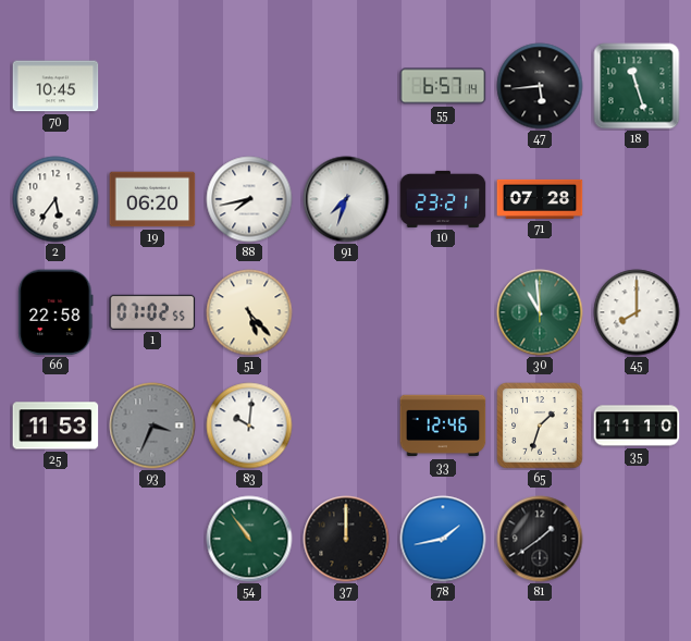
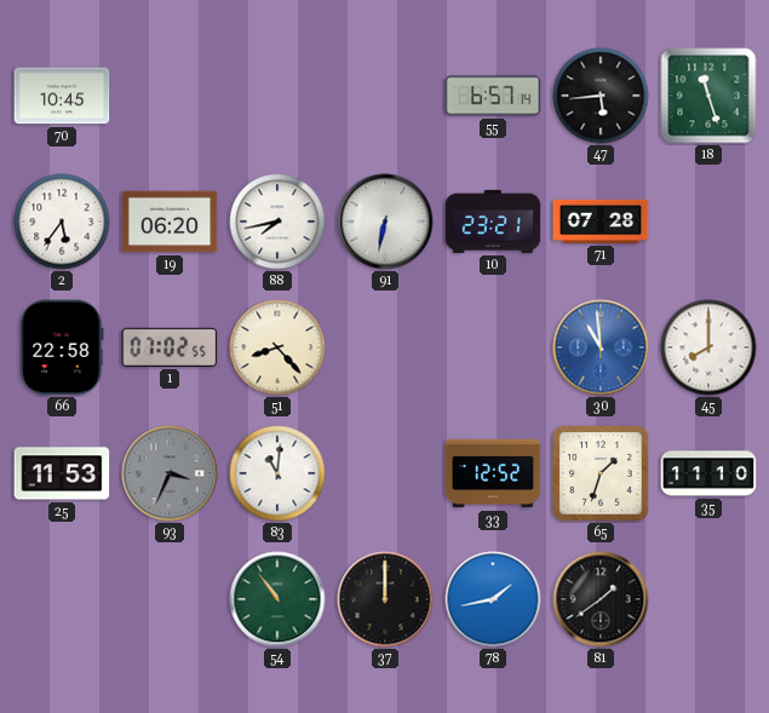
91: 7:33 -> 6:32
51: 5:23 -> 8:23
30 dial: green -> blue
83: 10:01 -> 11:01
33: 12:46 -> 12:52
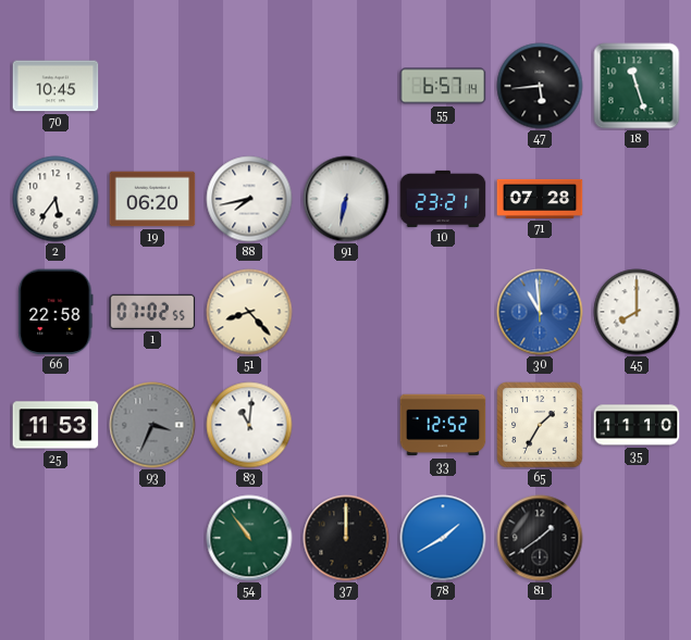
65: 1:33 -> 1:35
78: 1:43 -> 1:40
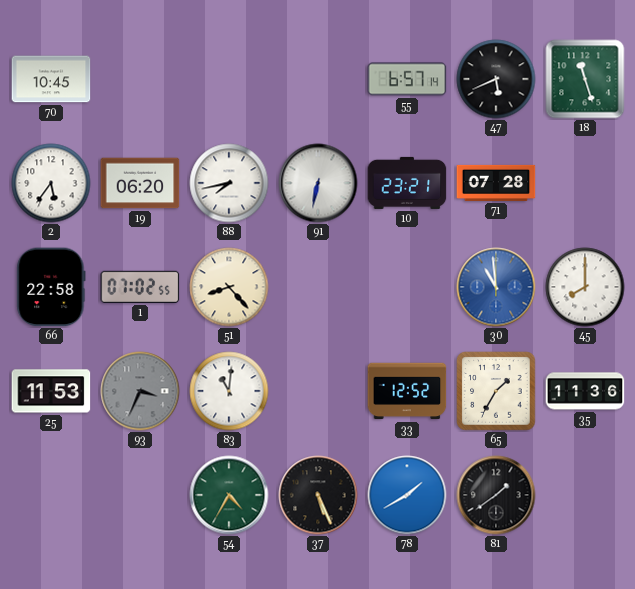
47: 5:44 -> 5:41
35: 11:10 -> 11:36
54: 10:54 -> 4:35
37: 12:00 -> 5:26
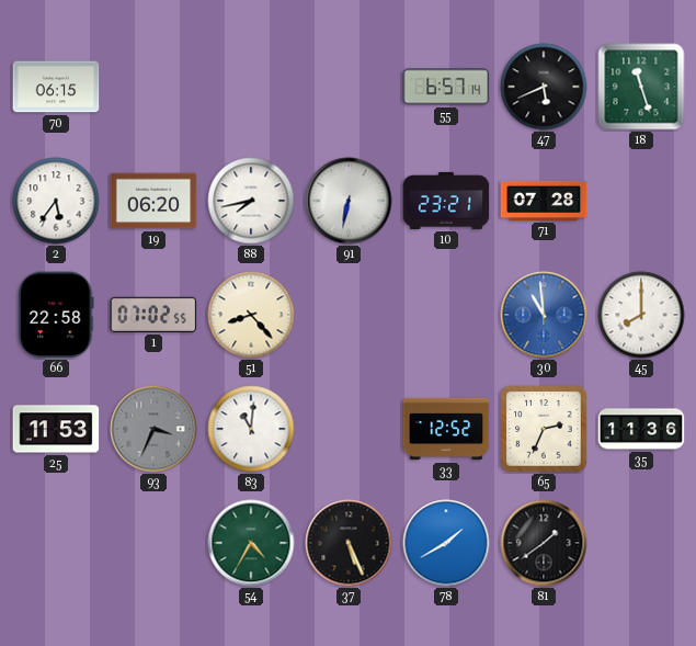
70: 10:45 -> 06:15
65: 1:35 -> 2:34
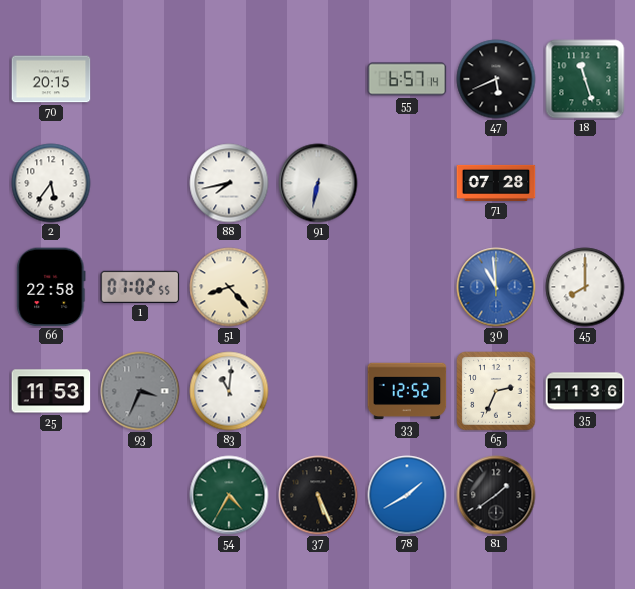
70: 06:15 -> 20:15
19: 06:20 -> none
10: 23:21 -> none
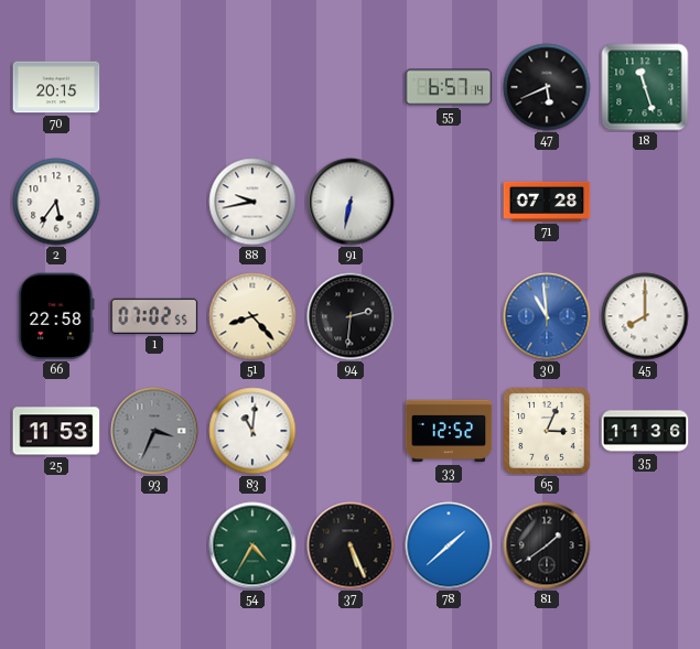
88: 7:43 -> 9:43
94: none -> 2:31
65: 2:34 -> 3:04
78: 1:40 -> 1:38
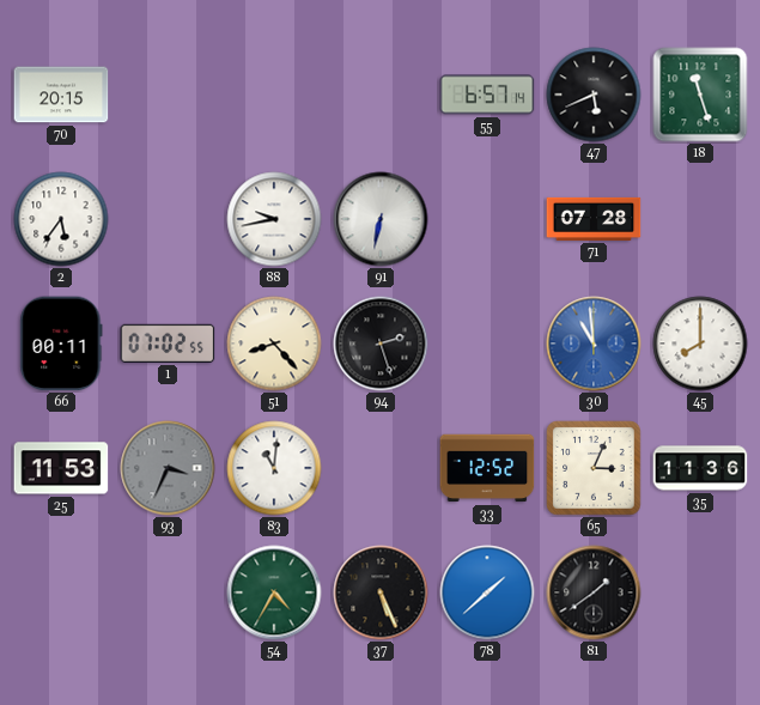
66: 22:58 -> 00:11
94: 2:31 -> 2:27
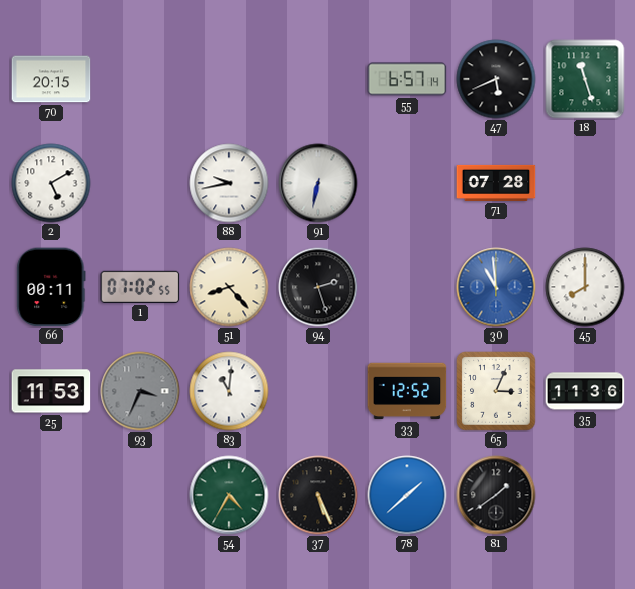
2: 5:36 -> 5:10
